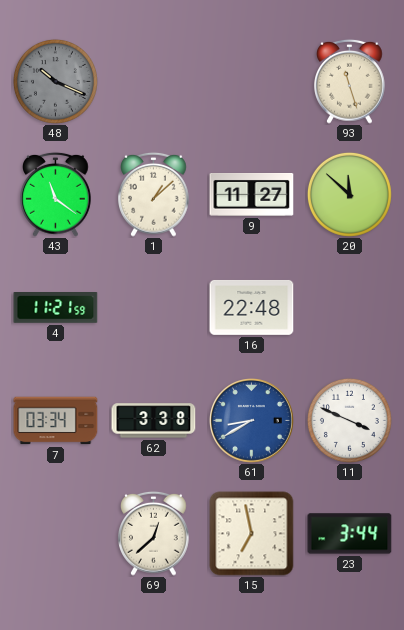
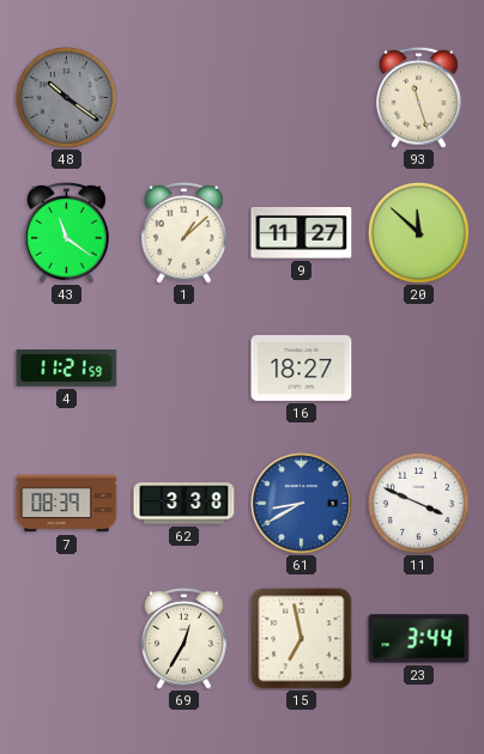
48: 10:19 -> 10:21
16: 22:48 -> 18:27
7: 03:34 -> 08:39
69: 12:38 -> 12:35
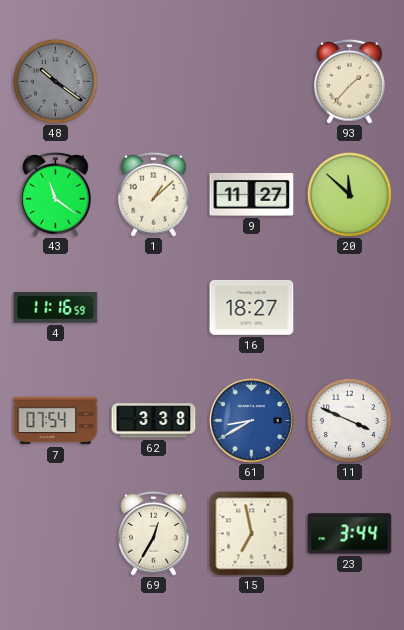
93: 11:27 -> 1:37
4: 11:21 -> 11:16
7: 08:39 -> 07:54
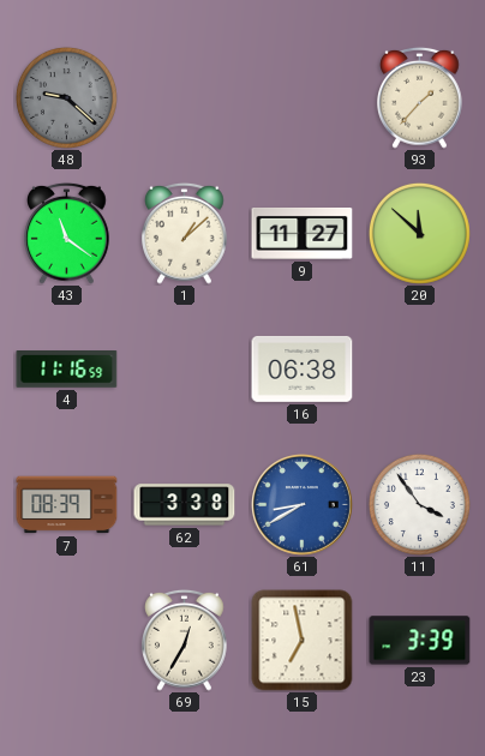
48: 10:21 -> 9:22
16: 18:27 -> 06:38
7: 07:54 -> 08:39
11: 3:49 -> 3:54
23: 3:44 -> 3:39
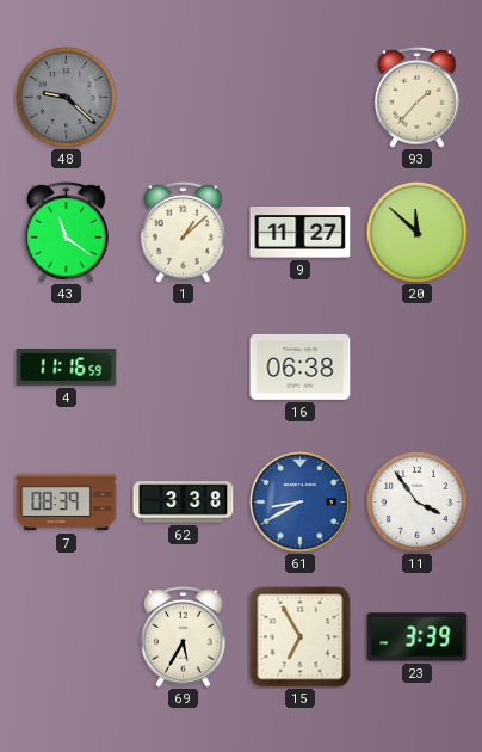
69: 12:35 -> 5:35
15: 6:58 -> 6:55
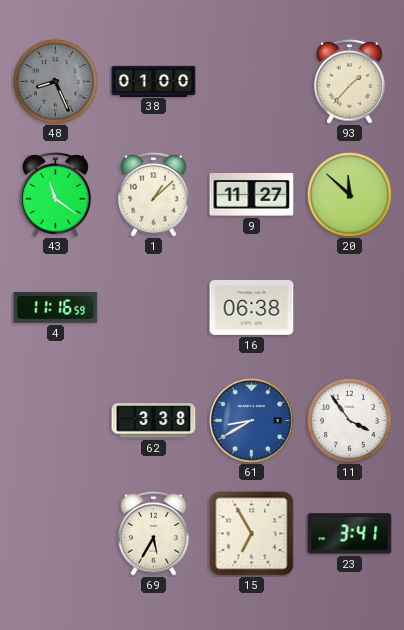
48: 9:22 -> 8:26
38: none -> 01:00
7: 08:39 -> none
23: 3:39 -> 3:41
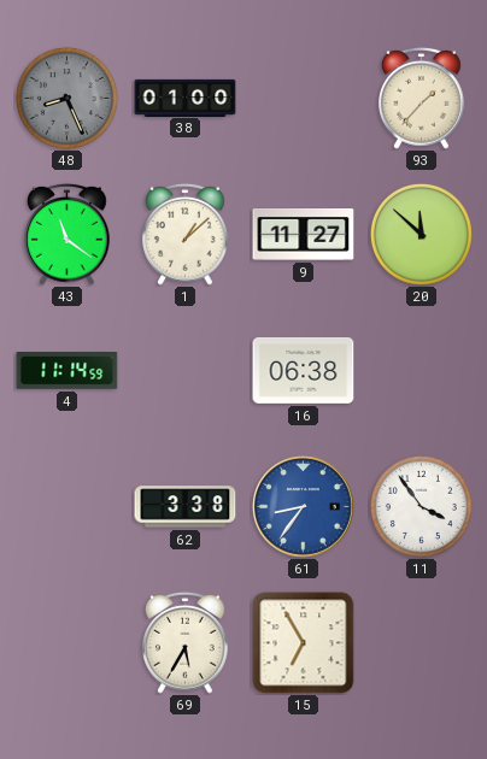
4: 11:16 -> 11:14
61: 8:40 -> 8:36
23: 3:41 -> none
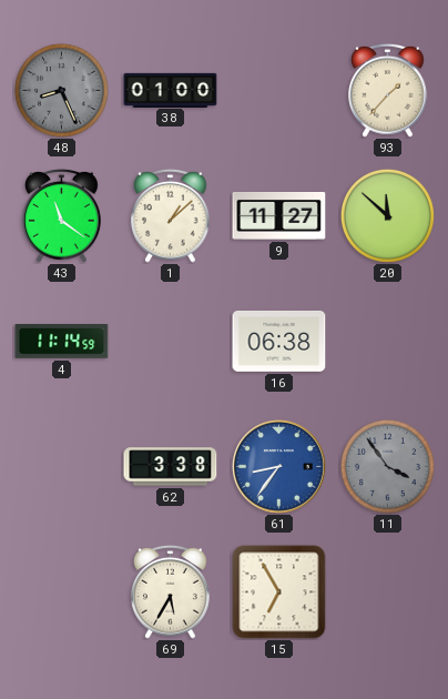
11 dial: white -> grey
